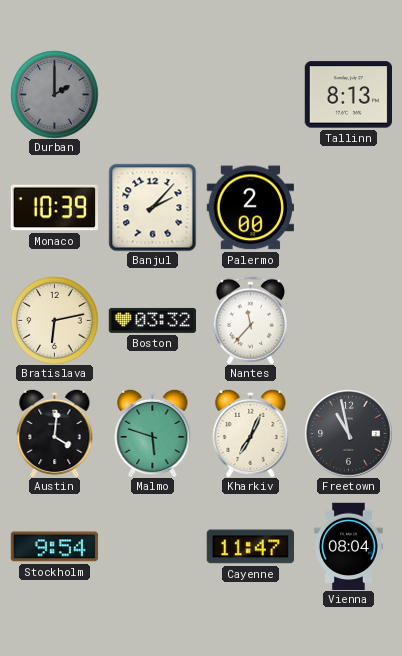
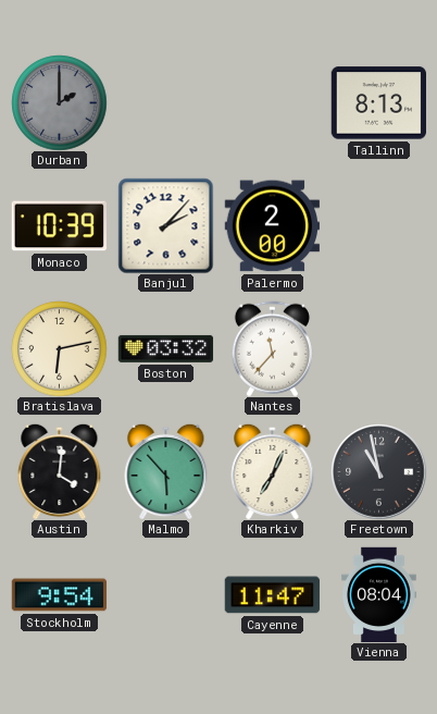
Malmo: 5:48 -> 5:53
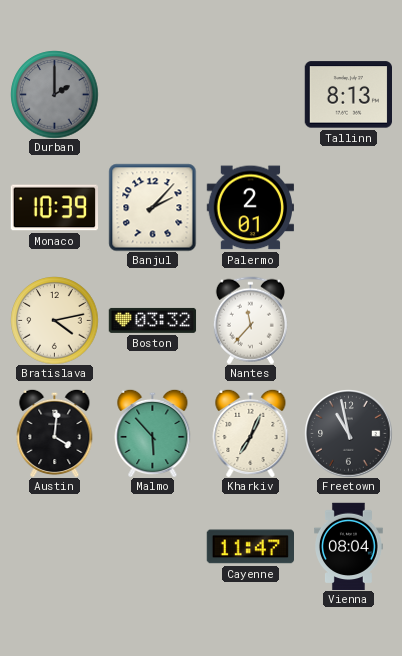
Palermo: 2:00 -> 2:01
Bratislava: 6:13 -> 4:13
Stockholm: 9:54 -> none
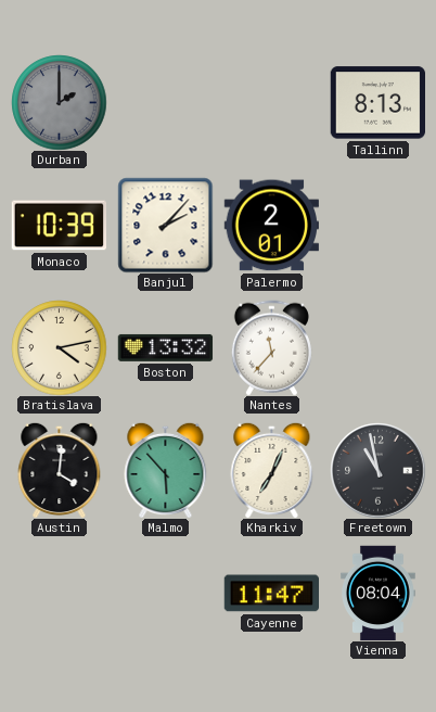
Boston: 03:32 -> 13:32
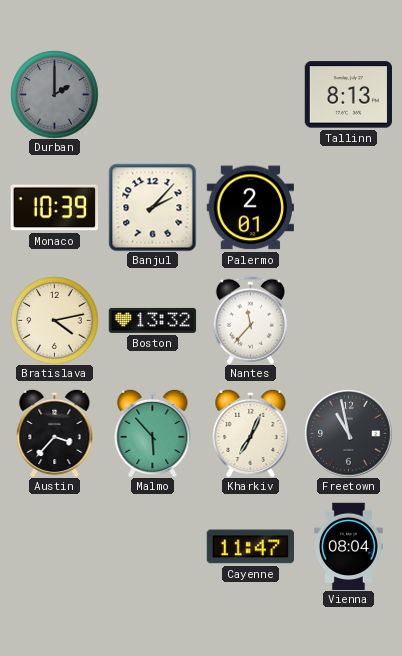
Austin: 4:01 -> 3:37
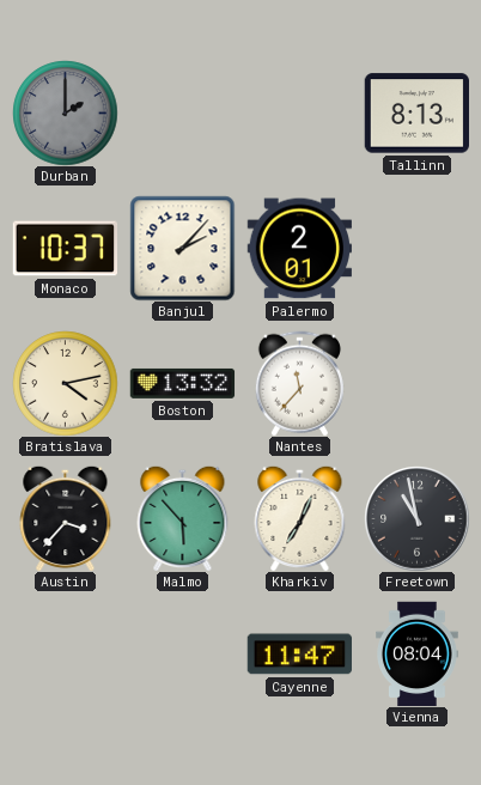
Monaco: 10:39 -> 10:37
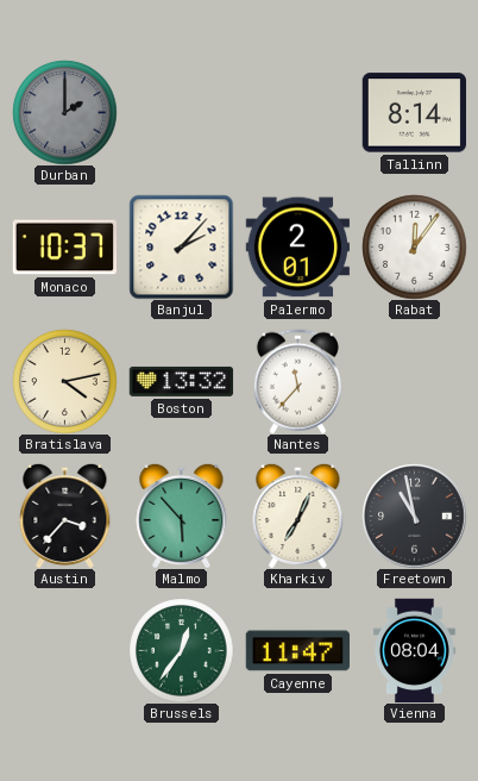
Tallinn: 8:13 -> 8:14
Rabat: none -> 12:06
Brussels: none -> 12:36
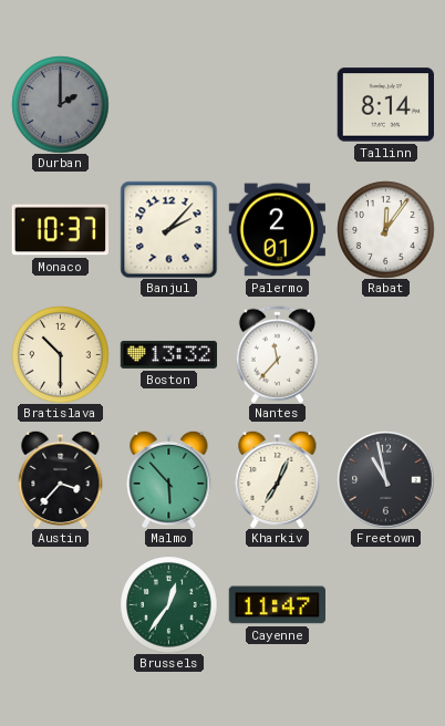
Bratislava: 4:13 -> 10:30
Vienna: 08:04 -> none
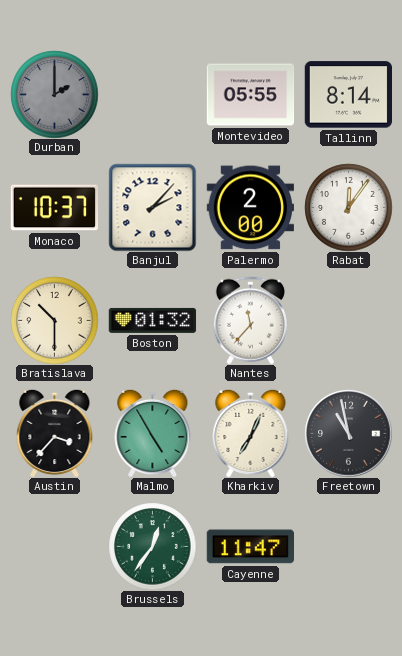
Montevideo: none -> 05:55
Palermo: 2:01 -> 2:00
Boston: 13:32 -> 01:32
Malmo: 5:53 -> 4:55
